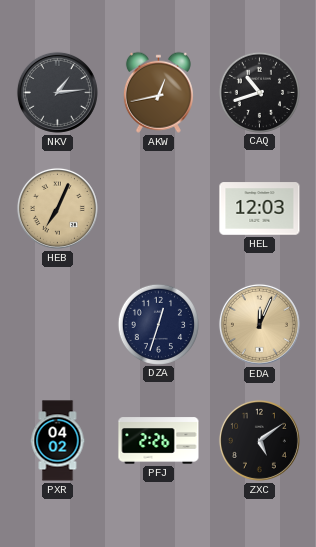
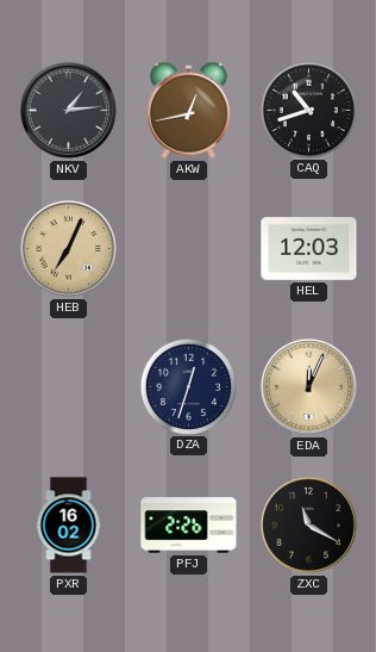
PXR: 04:02 -> 16:02
ZXC: 5:09 -> 11:20
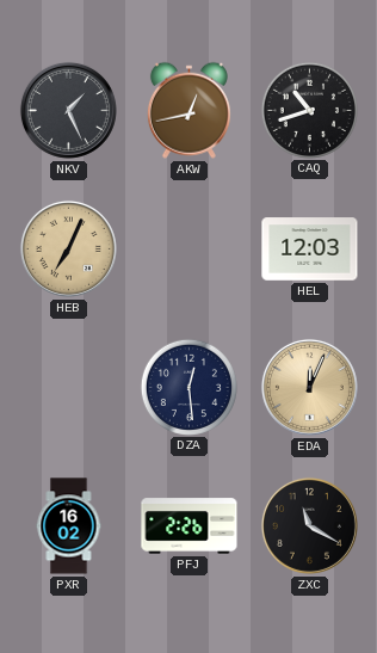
NKV: 1:14 -> 1:26
DZA: 12:33 -> 12:29
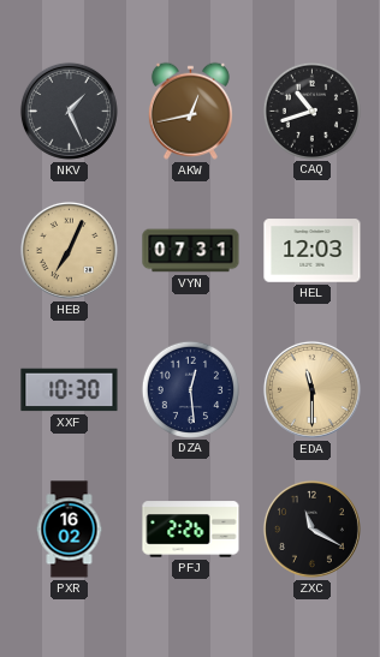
VYN: none -> 07:31
XXF: none -> 10:30
EDA: 12:04 -> 11:30
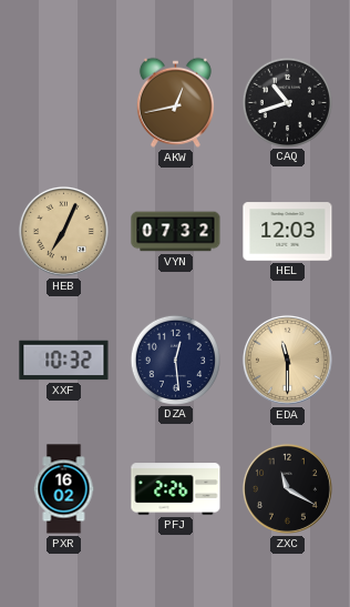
NKV: 1:26 -> none
VYN: 07:31 -> 07:32
XXF: 10:30 -> 10:32
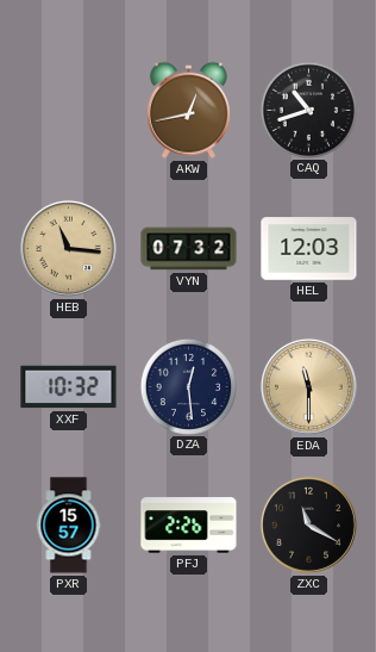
HEB: 7:04 -> 11:16
PXR: 16:02 -> 15:57
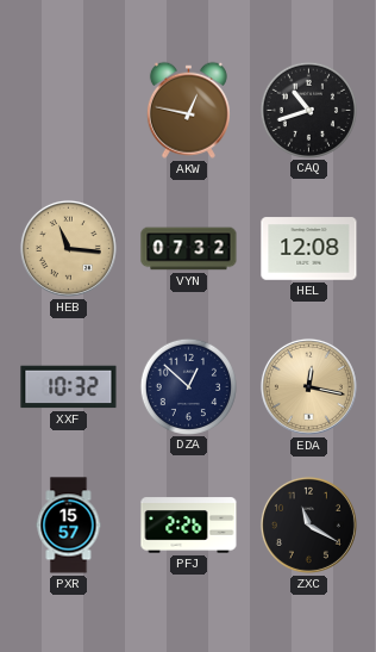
AKW: 12:43 -> 12:47
HEL: 12:03 -> 12:08
DZA: 12:29 -> 12:52
EDA: 11:30 -> 12:17
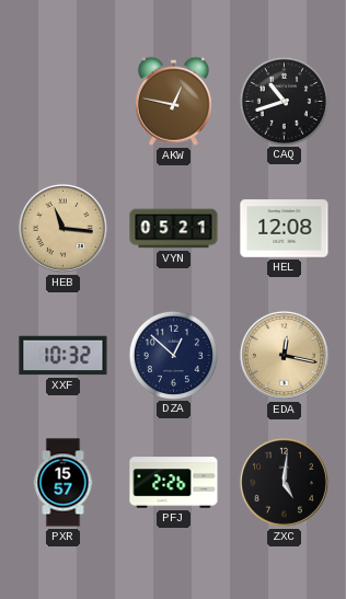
VYN: 07:32 -> 05:21
ZXC: 11:20 -> 5:01
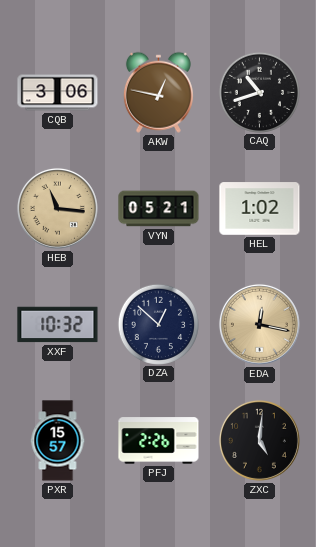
CQB: none -> 3:06
HEL: 12:08 -> 1:02
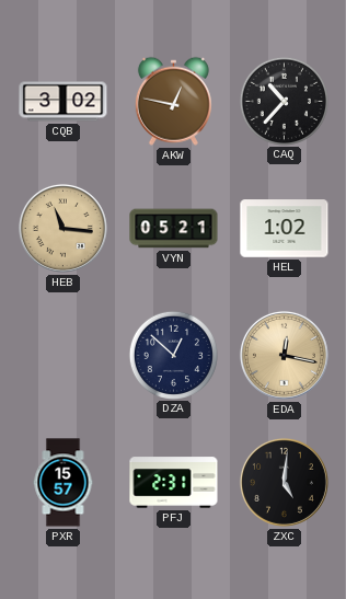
CQB: 3:06 -> 3:02
CAQ: 10:42 -> 10:37
XXF: 10:32 -> none
PFJ: 2:26 -> 2:31
